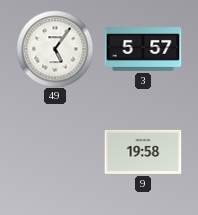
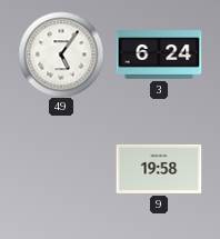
3: 5:57 -> 6:24
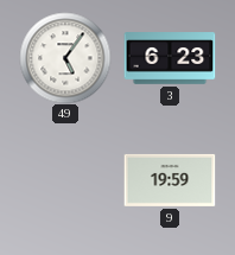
3: 6:24 -> 6:23
9: 19:58 -> 19:59
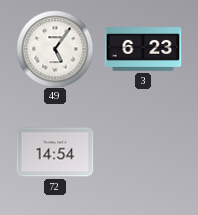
72: none -> 14:54
9: 19:59 -> none
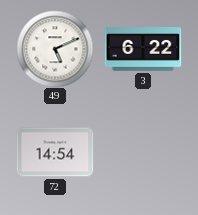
49: 5:06 -> 5:11
3: 6:23 -> 6:22
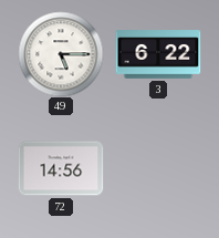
49: 5:11 -> 5:15
72: 14:54 -> 14:56
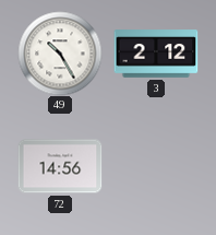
49: 5:15 -> 10:25
3: 6:22 -> 2:12
